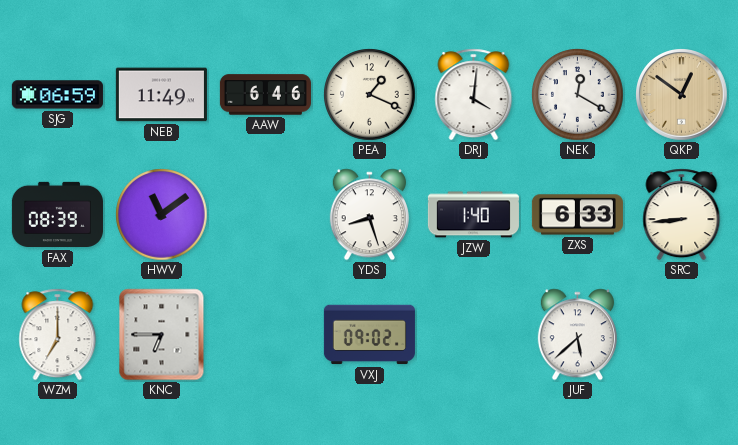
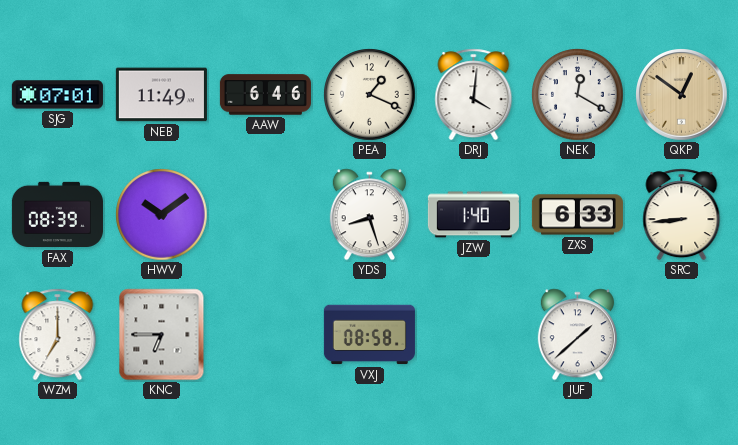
SJG: 06:59 -> 07:01
HWV: 11:09 -> 10:09
VXJ: 09:02 -> 08:58
JUF: 5:38 -> 1:38
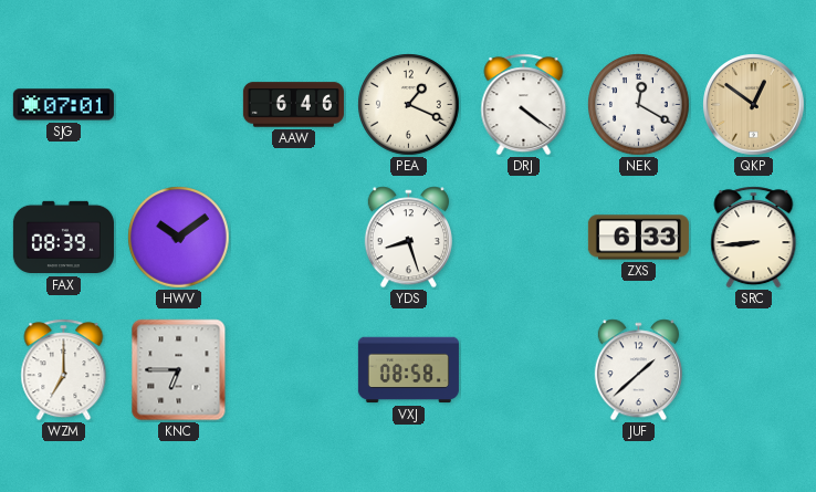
NEB: 11:49 -> none
DRJ: 4:01 -> 4:21
JZW: 1:40 -> none
